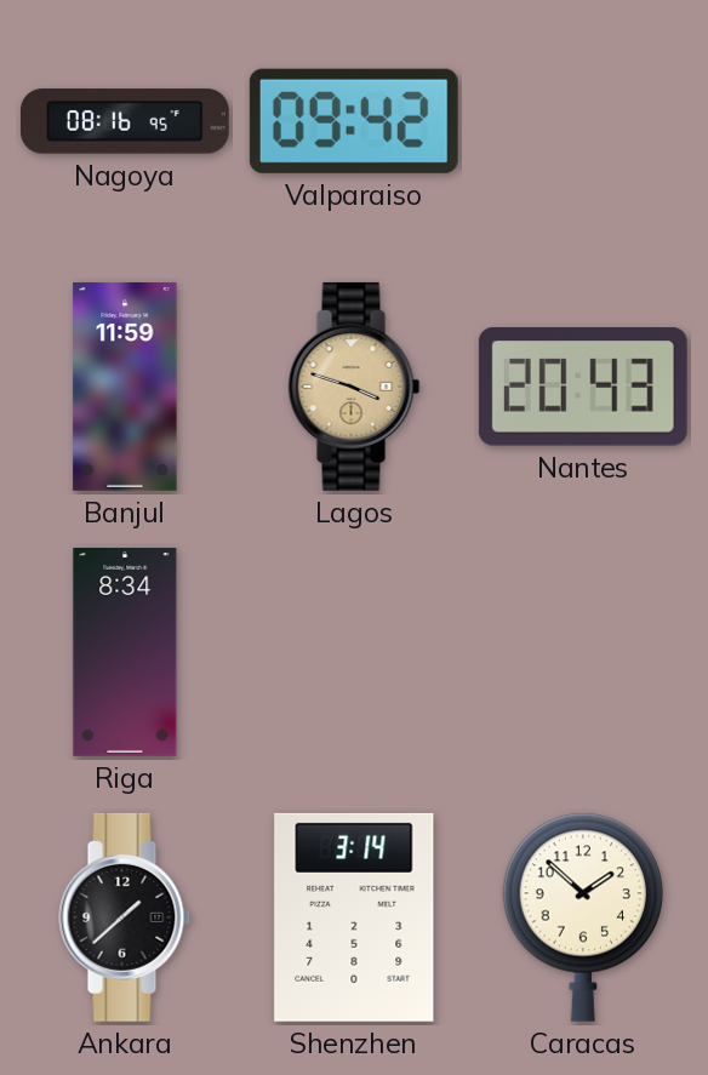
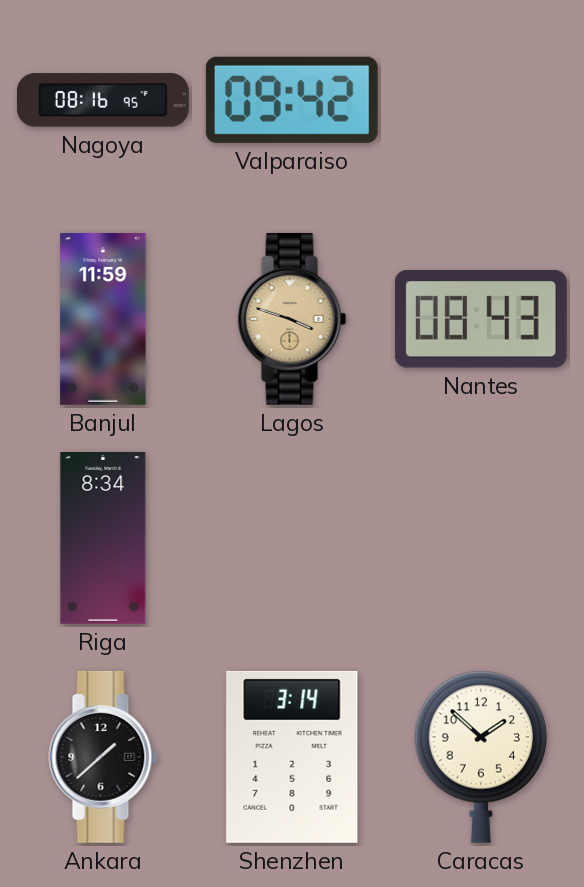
Nantes: 20:43 -> 08:43
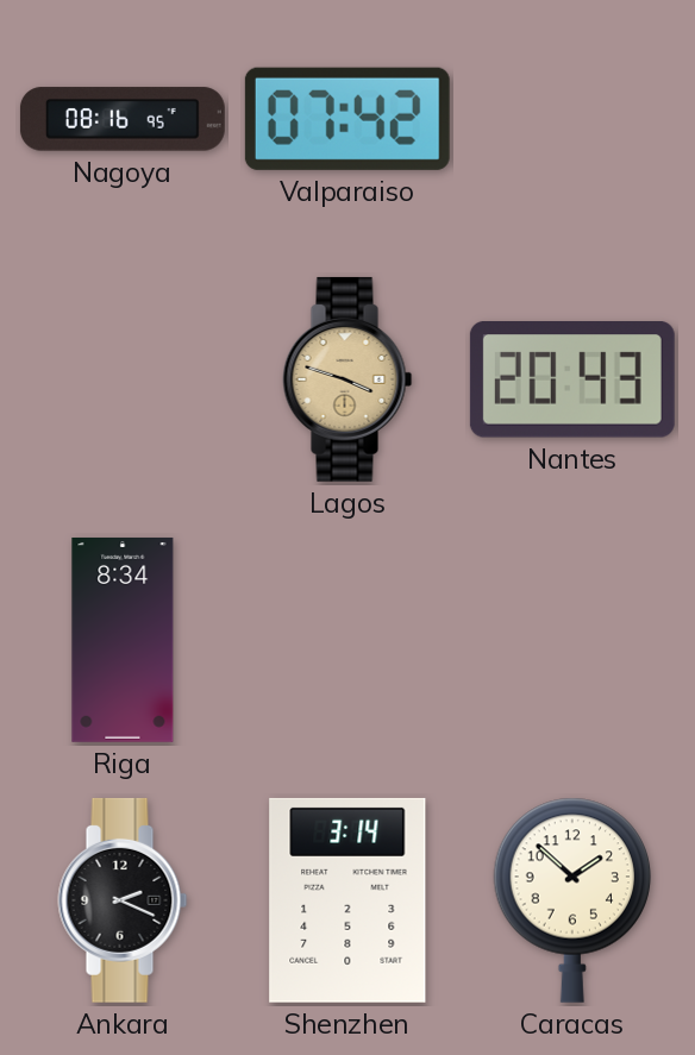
Valparaiso: 09:42 -> 07:42
Banjul: 11:59 -> none
Nantes: 08:43 -> 20:43
Ankara: 1:38 -> 2:19
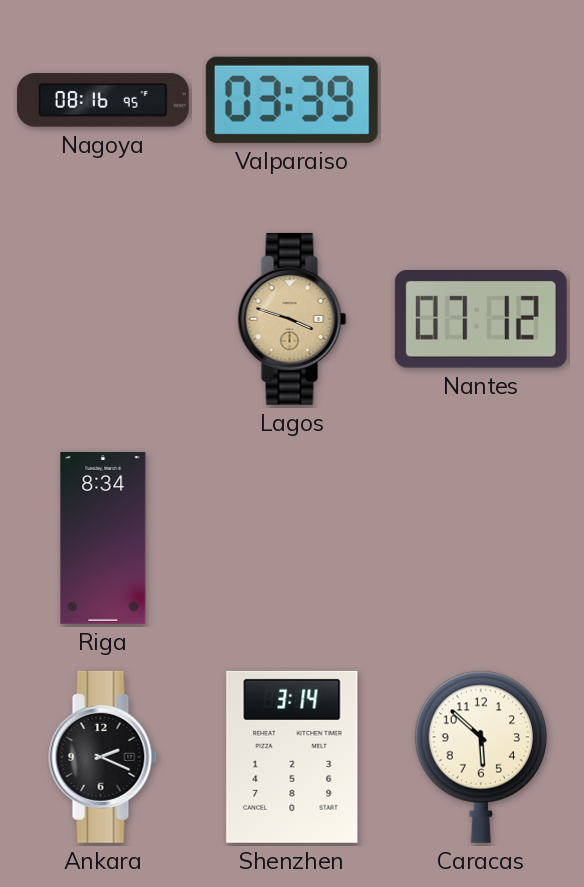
Valparaiso: 07:42 -> 03:39
Nantes: 20:43 -> 07:12
Caracas: 1:52 -> 5:52
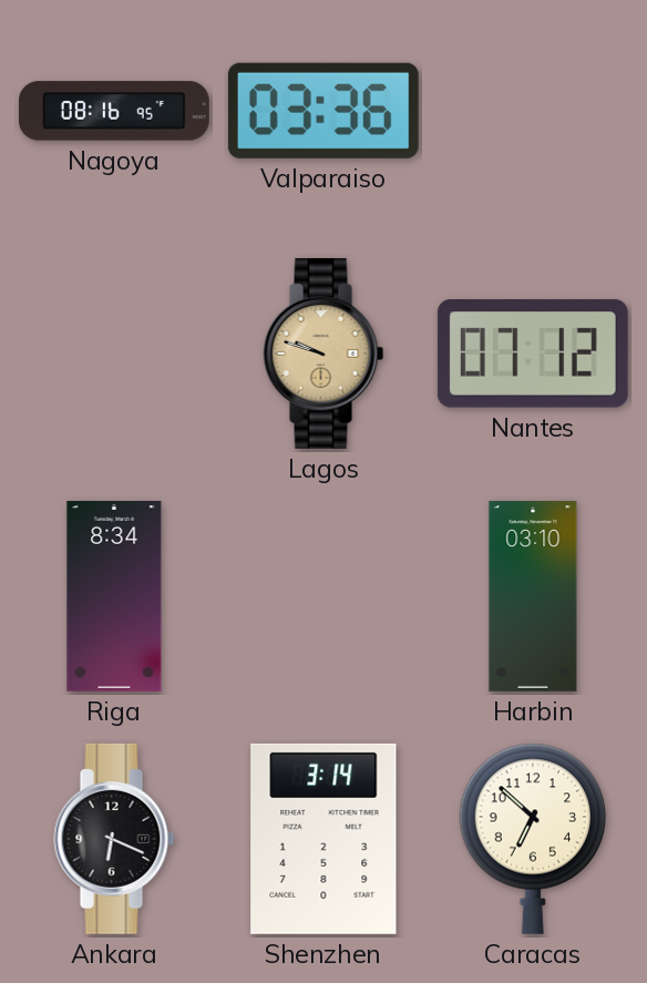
Valparaiso: 03:39 -> 03:36
Lagos: 3:48 -> 9:48
Harbin: none -> 03:10
Ankara: 2:19 -> 6:19
Caracas: 5:52 -> 6:52
